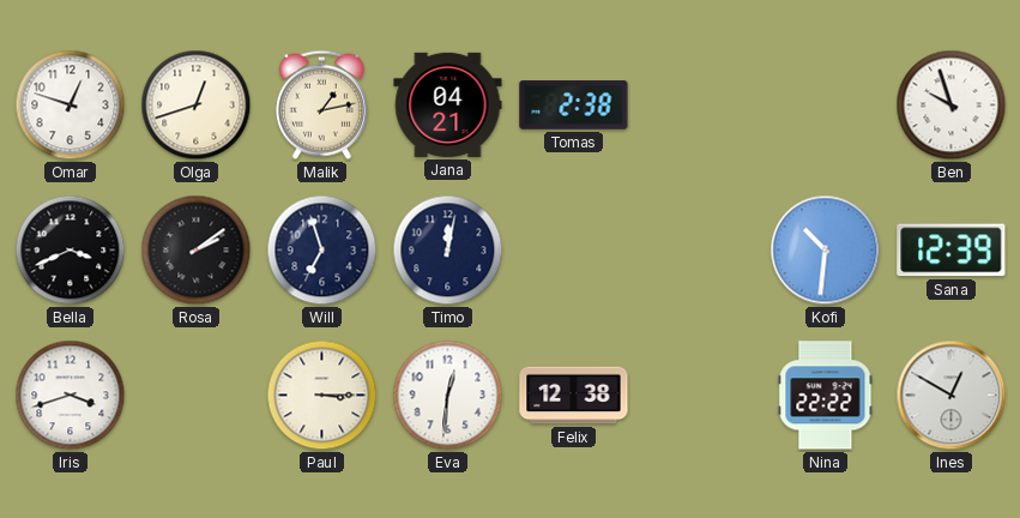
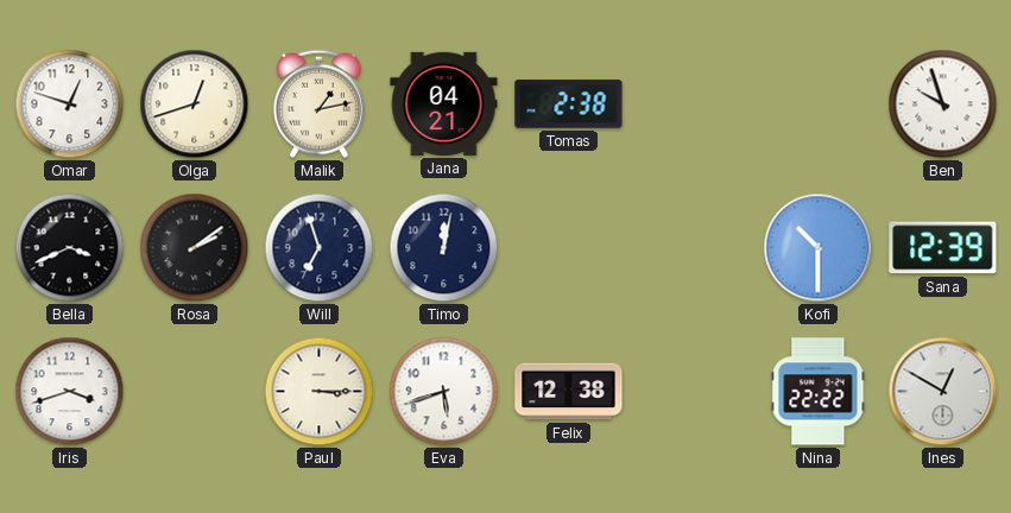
Kofi: 10:31 -> 10:30
Eva: 12:31 -> 5:42
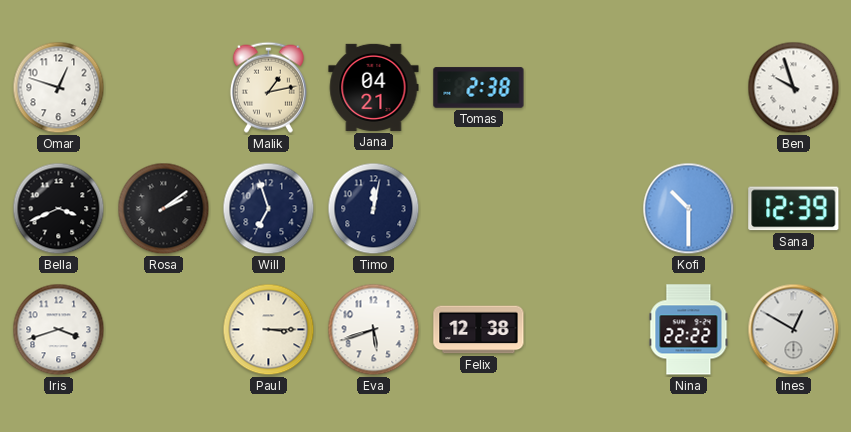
Olga: 12:42 -> none
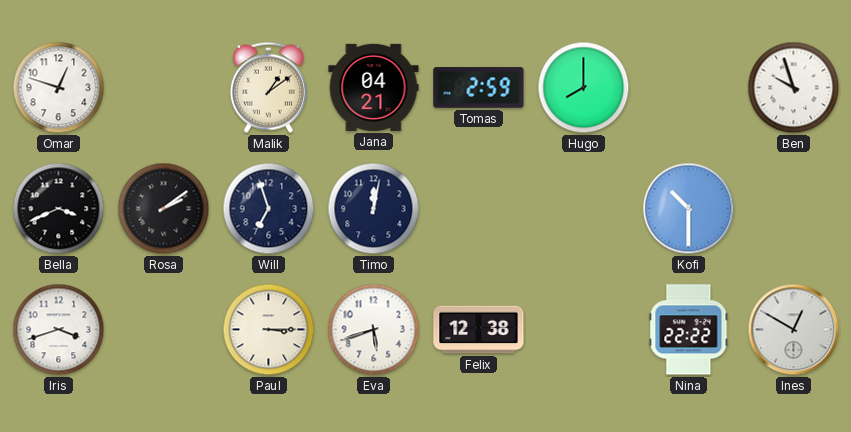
Malik: 1:13 -> 1:09
Tomas: 2:38 -> 2:59
Hugo: none -> 8:00
Sana: 12:39 -> none
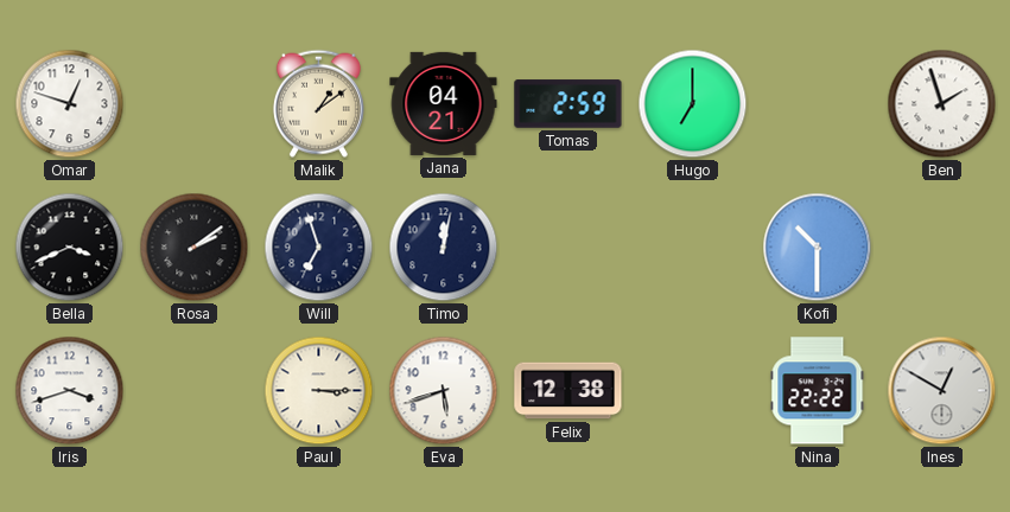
Hugo: 8:00 -> 7:00
Ben: 9:57 -> 1:57
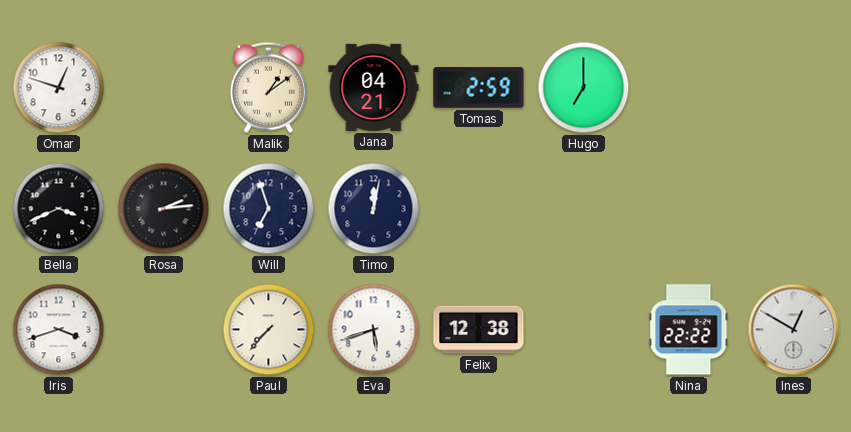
Ben: 1:57 -> none
Rosa: 2:09 -> 2:14
Kofi: 10:30 -> none
Paul: 3:15 -> 7:37
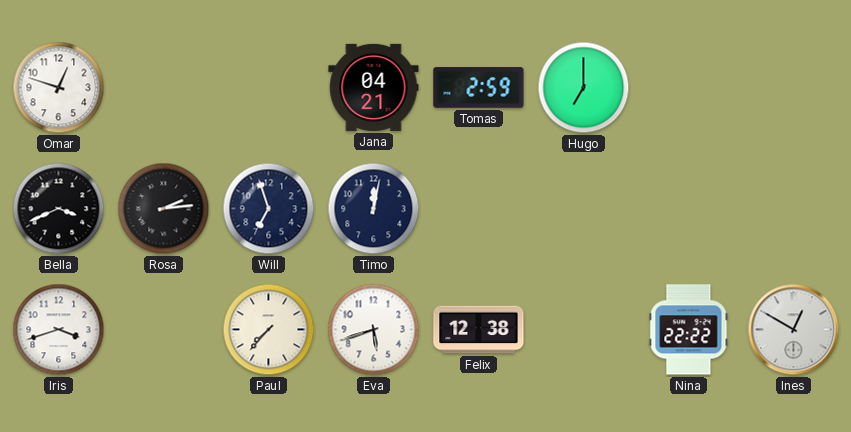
Malik: 1:09 -> none
